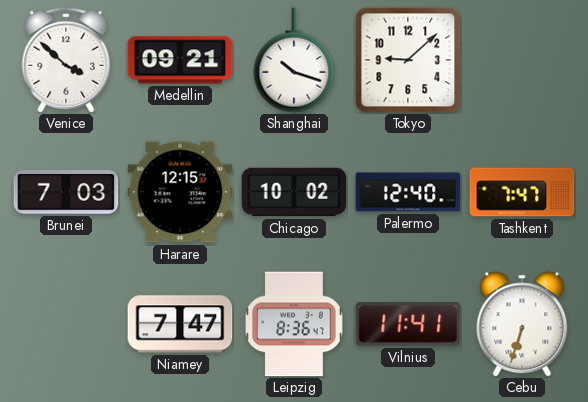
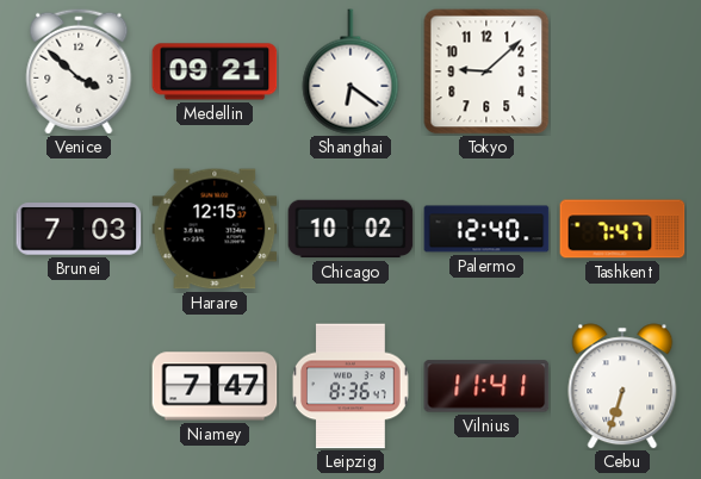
Shanghai: 10:18 -> 6:21
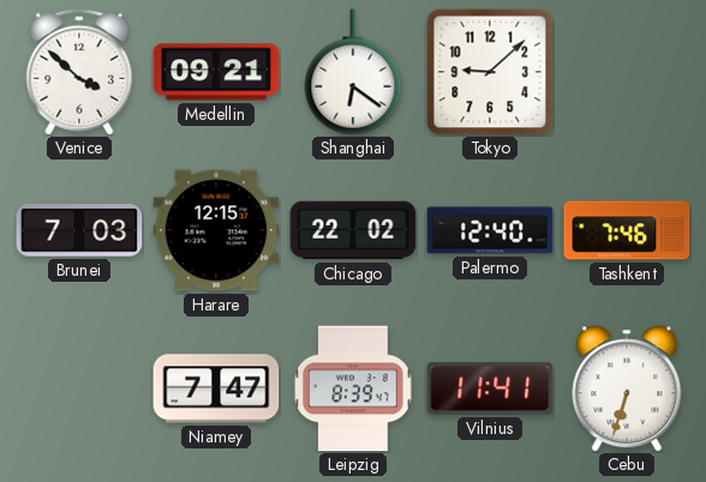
Chicago: 10:02 -> 22:02
Tashkent: 7:47 -> 7:46
Leipzig: 8:36 -> 8:39
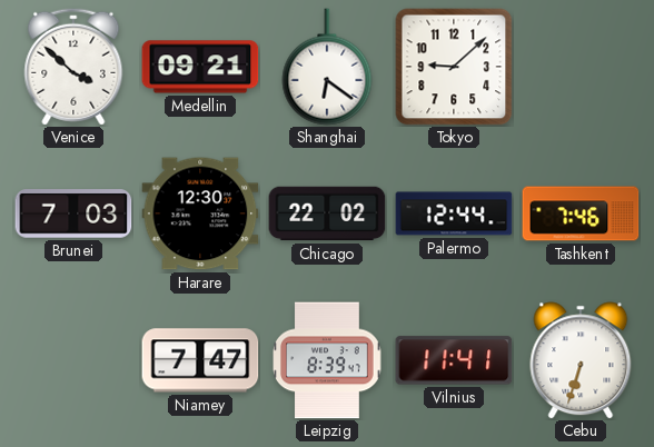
Harare: 12:15 -> 12:30
Palermo: 12:40 -> 12:44
